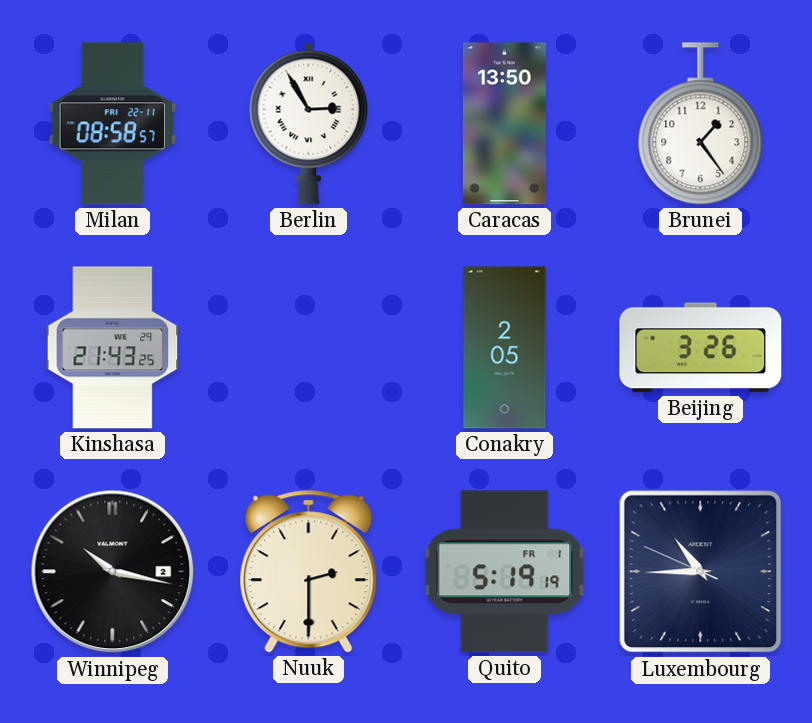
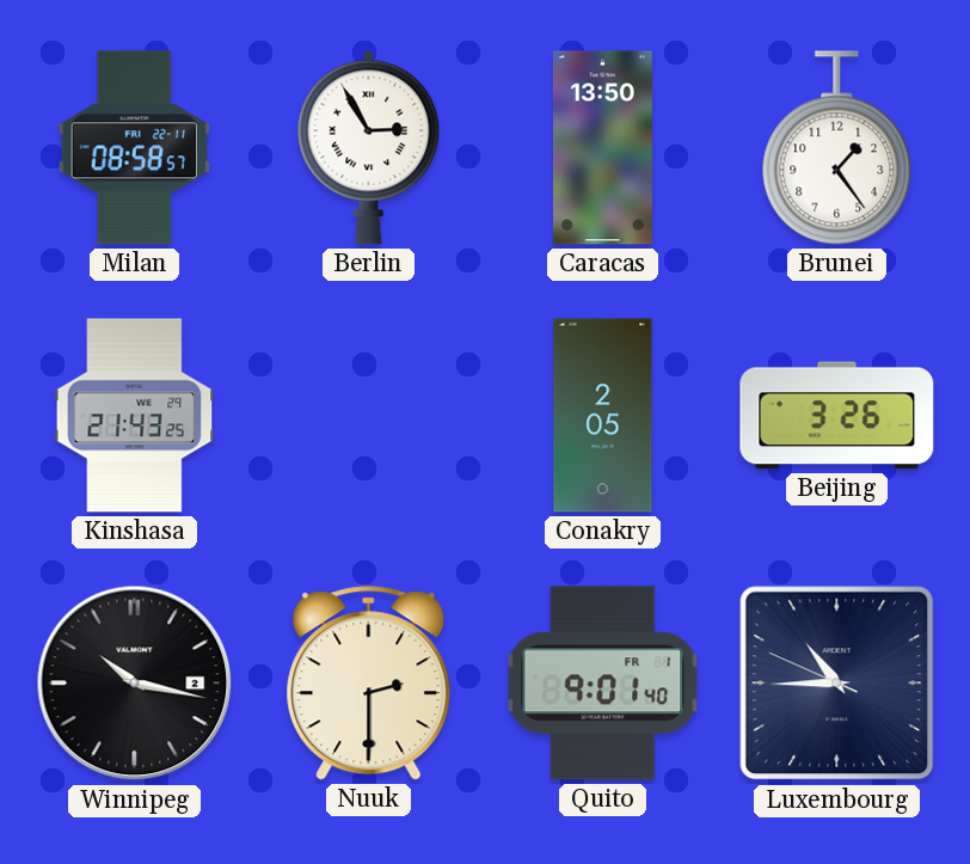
Quito: 5:19 -> 9:01
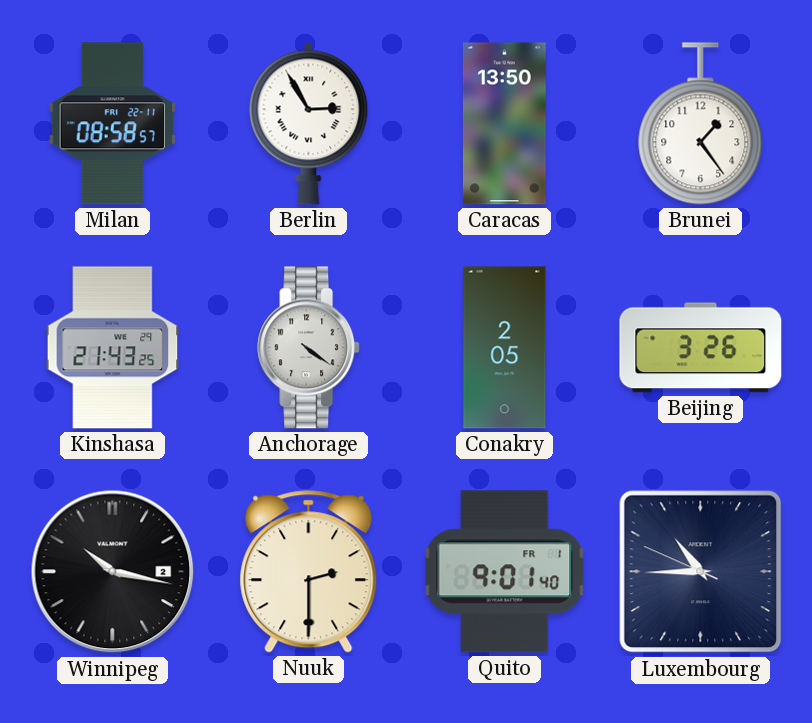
Anchorage: none -> 4:21
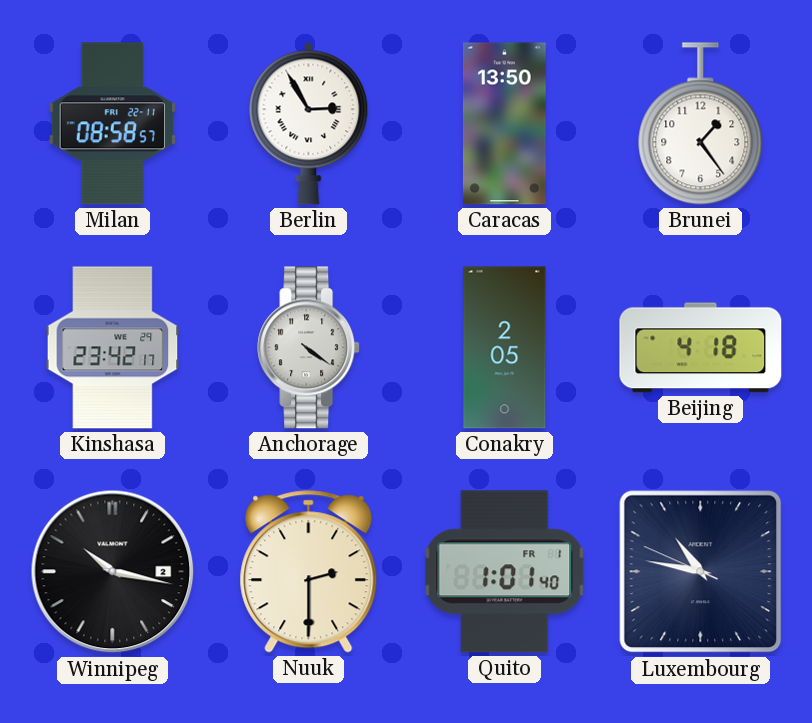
Kinshasa: 21:43 -> 23:42
Beijing: 3:26 -> 4:18
Quito: 9:01 -> 1:01
Luxembourg: 10:44 -> 10:46
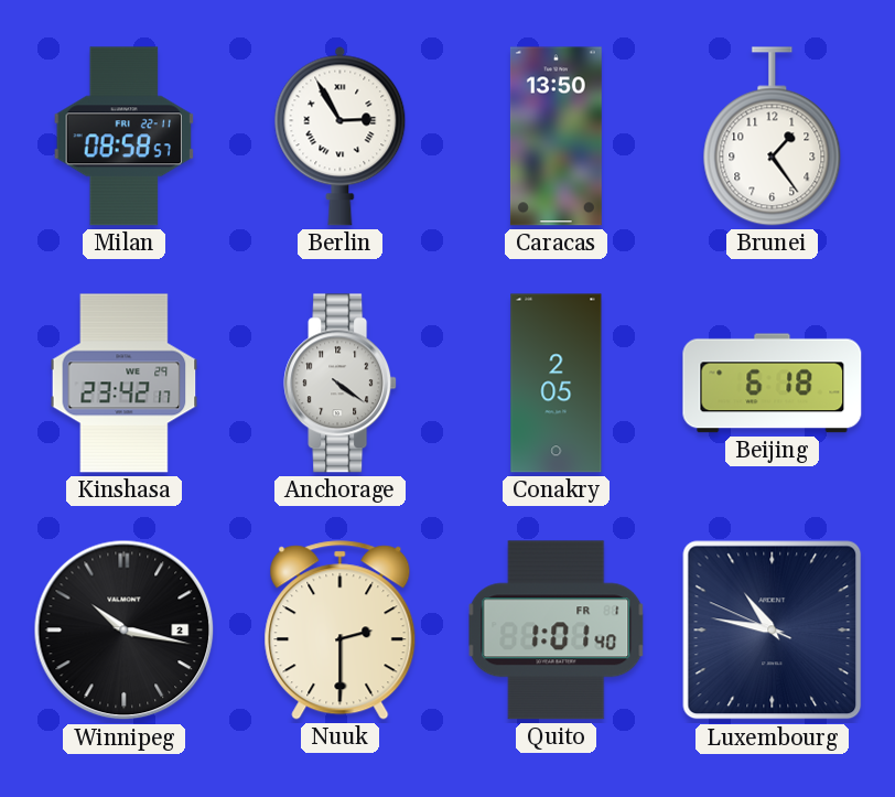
Beijing: 4:18 -> 6:18
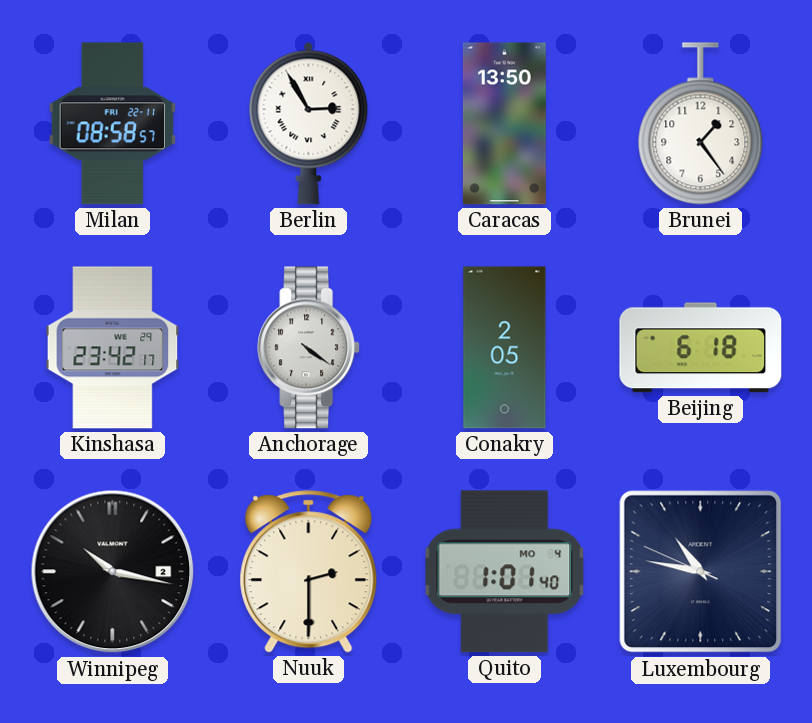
Quito date: FR 1 -> MO 4
